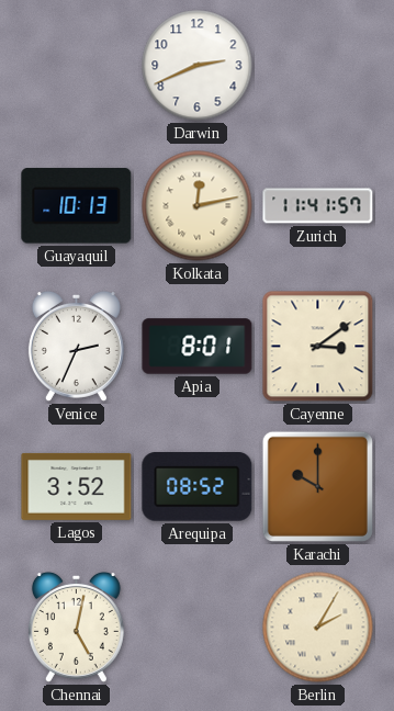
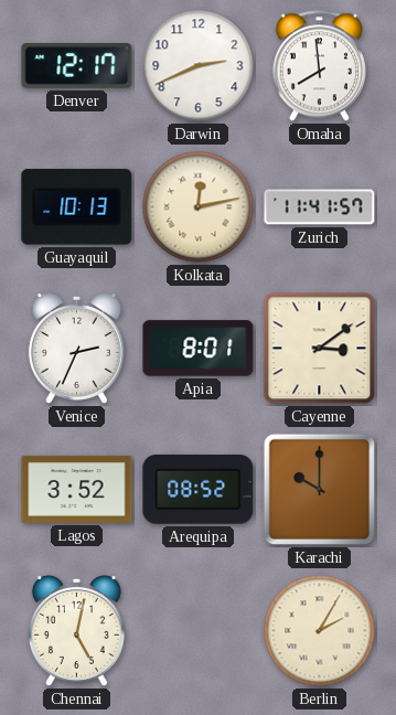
Denver: none -> 12:17
Omaha: none -> 7:59
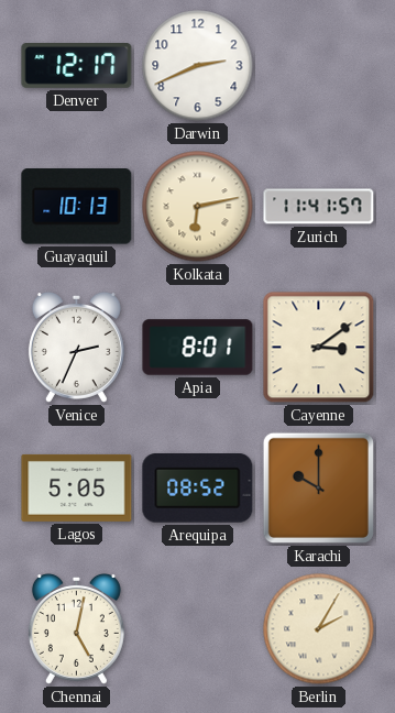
Omaha: 7:59 -> none
Kolkata: 12:13 -> 6:13
Lagos: 3:52 -> 5:05
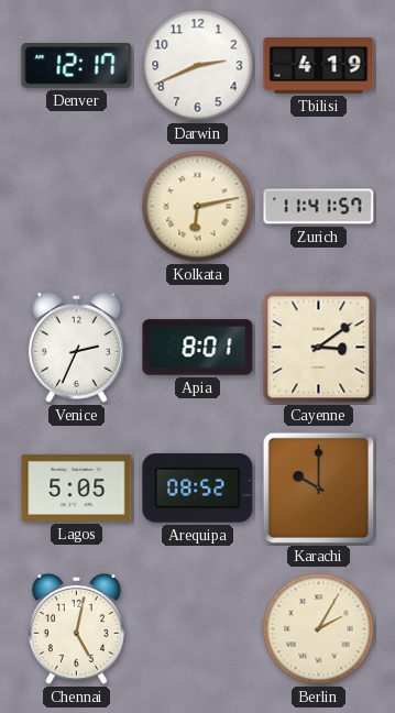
Tbilisi: none -> 4:19
Guayaquil: 10:13 -> none
